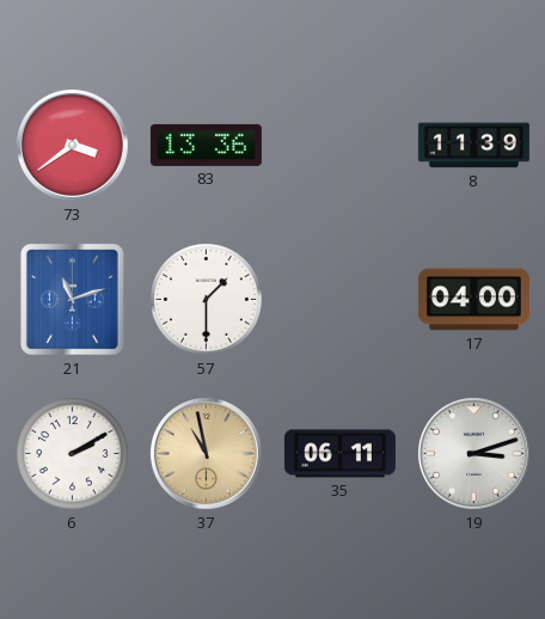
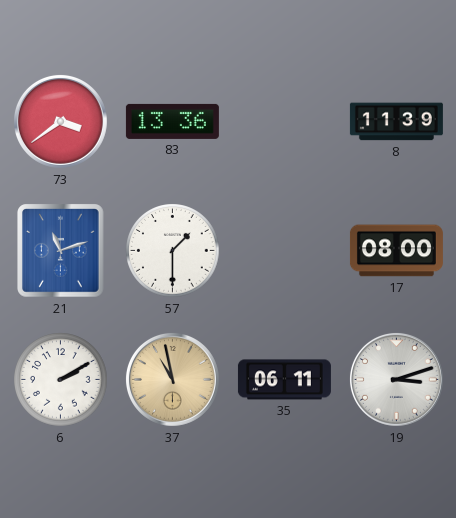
17: 04:00 -> 08:00
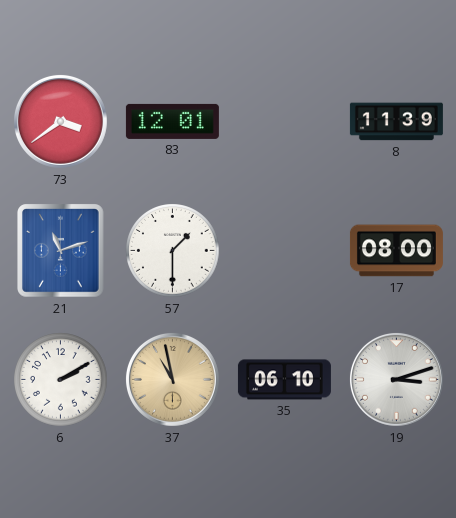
83: 13:36 -> 12:01
35: 06:11 -> 06:10
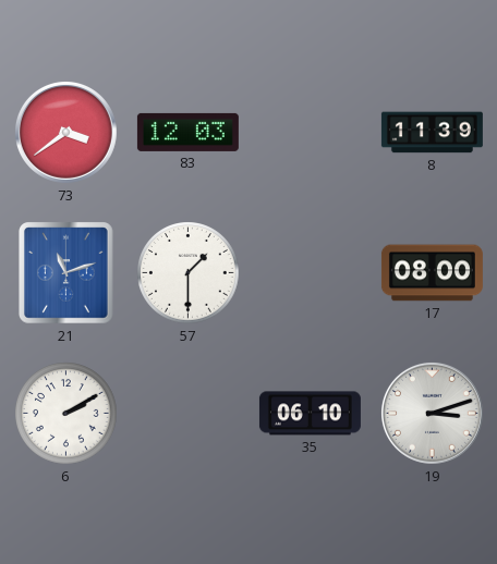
83: 12:01 -> 12:03
37: 10:58 -> none
